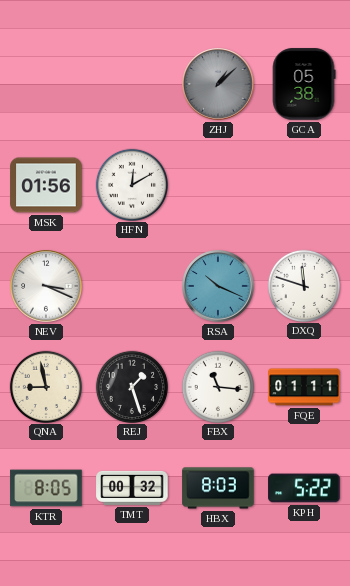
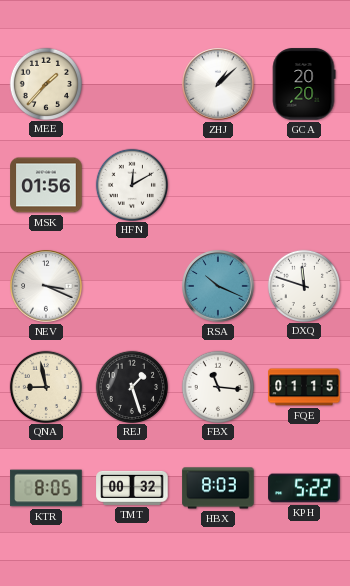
MEE: none -> 1:37
ZHJ dial: grey -> white
GCA: 05:38 -> 20:20
FQE: 01:11 -> 01:15
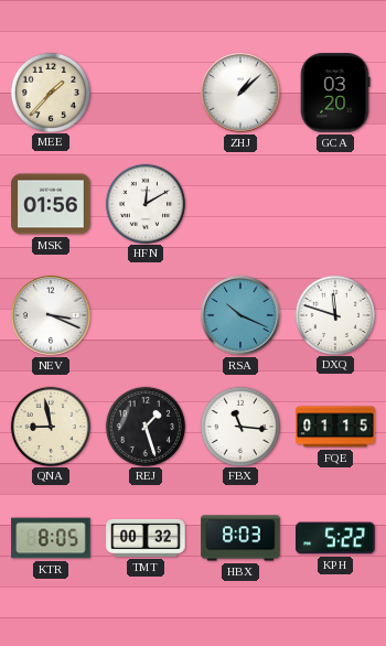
GCA: 20:20 -> 03:20
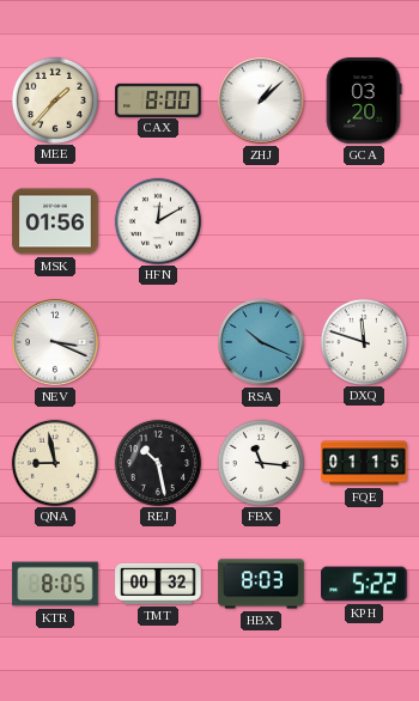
CAX: none -> 8:00
REJ: 1:27 -> 10:28
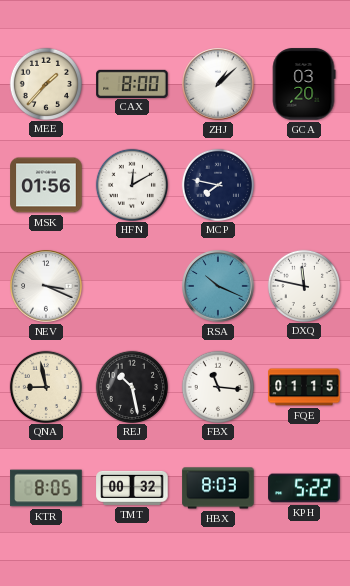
MCP: none -> 7:47
DXQ: 11:48 -> 11:47
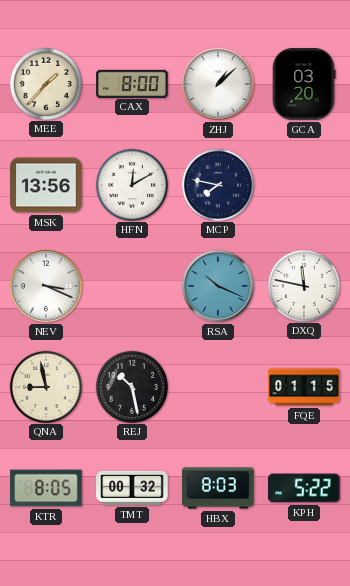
MSK: 01:56 -> 13:56
FBX: 11:16 -> none
